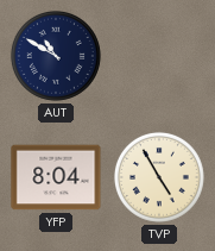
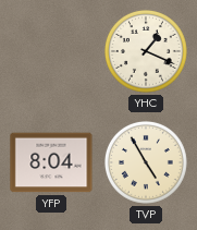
AUT: 10:50 -> none
YHC: none -> 1:19
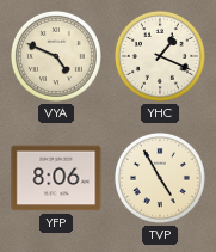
VYA: none -> 4:49
YFP: 8:04 -> 8:06
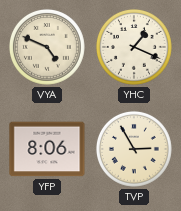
TVP: 4:55 -> 2:55
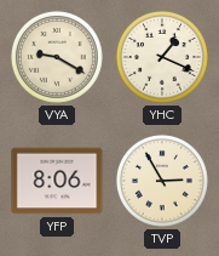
VYA: 4:49 -> 9:20
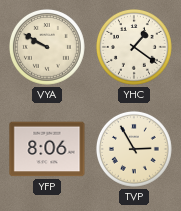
VYA: 9:20 -> 9:50
YHC: 1:19 -> 1:21
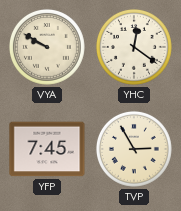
YHC: 1:21 -> 12:21
YFP: 8:06 -> 7:45
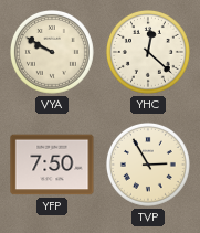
YHC: 12:21 -> 12:22
YFP: 7:45 -> 7:50
